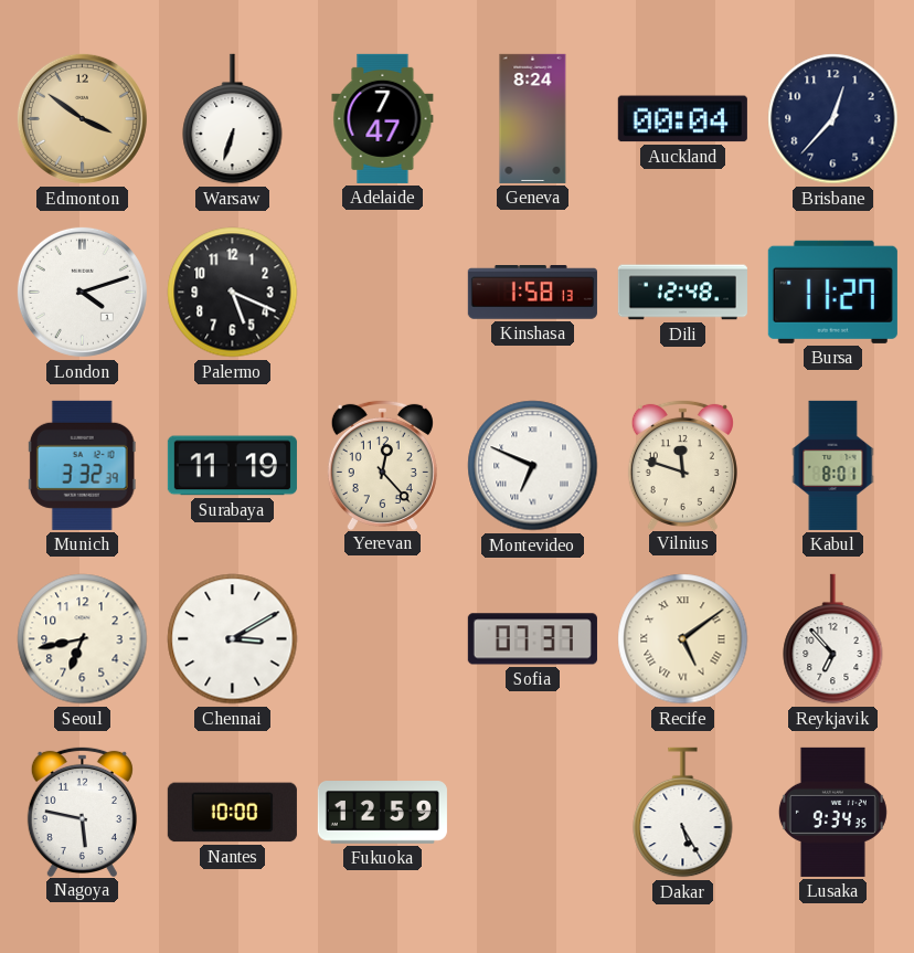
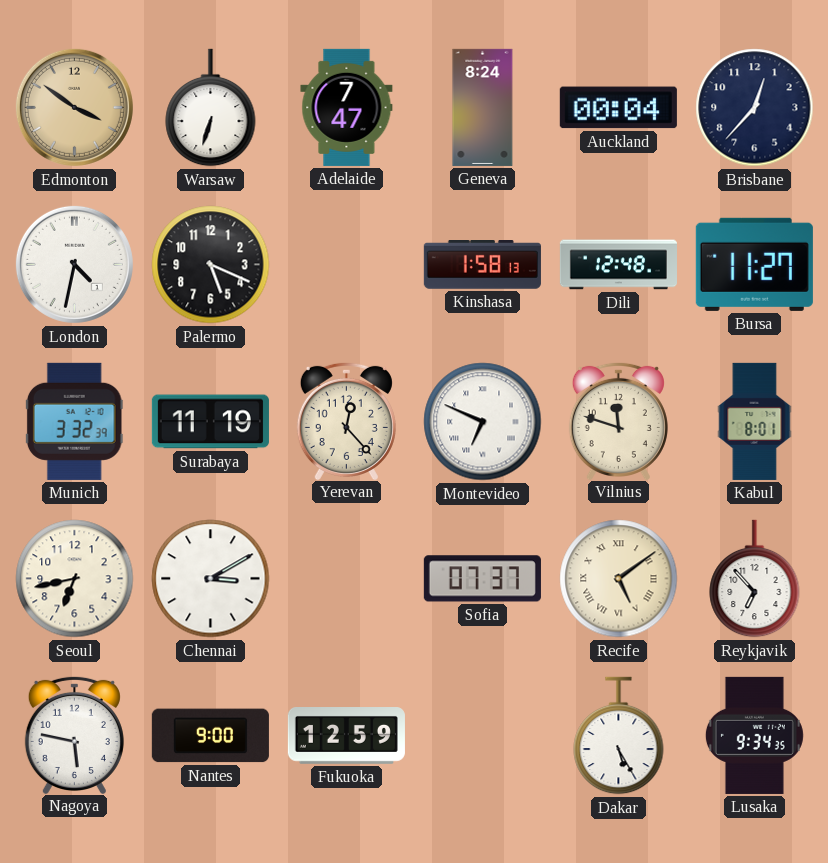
London: 4:12 -> 4:32
Nantes: 10:00 -> 9:00
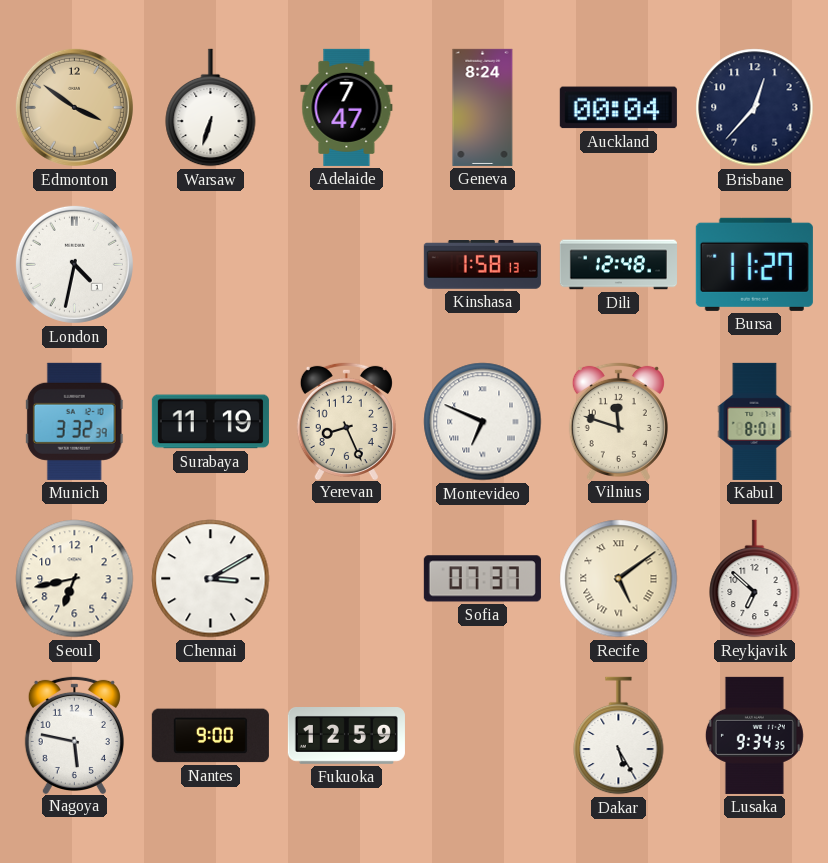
Palermo: 5:19 -> none
Yerevan: 12:23 -> 8:26
Reykjavik: 6:53 -> 6:52
